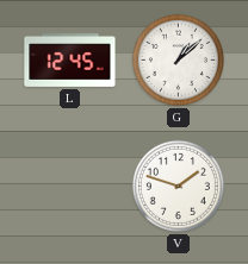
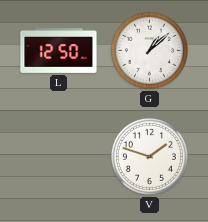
L: 12:45 -> 12:50
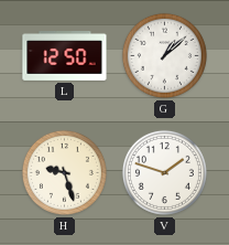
H: none -> 9:27
